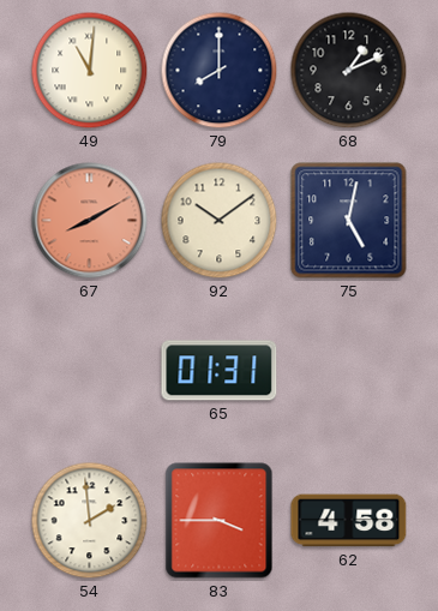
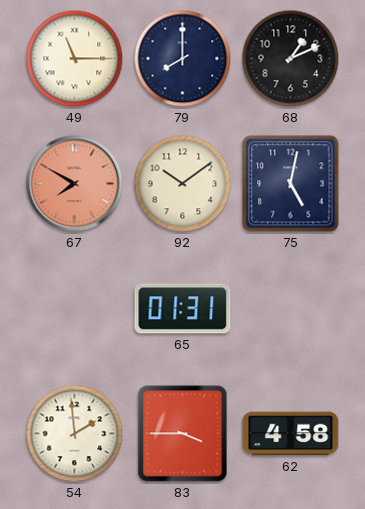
49: 11:01 -> 11:15
67: 8:10 -> 7:50
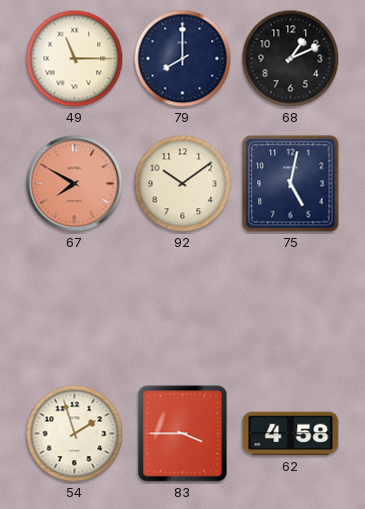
65: 01:31 -> none
54: 1:59 -> 1:57
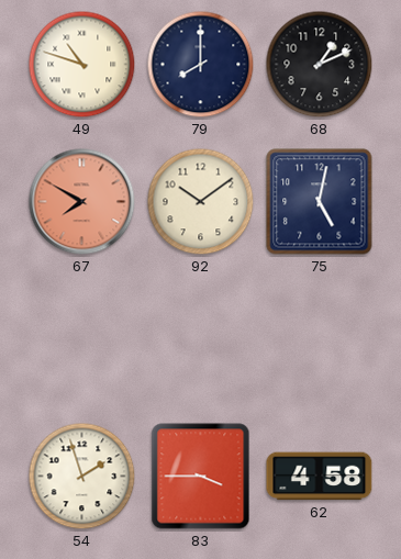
49: 11:15 -> 10:48
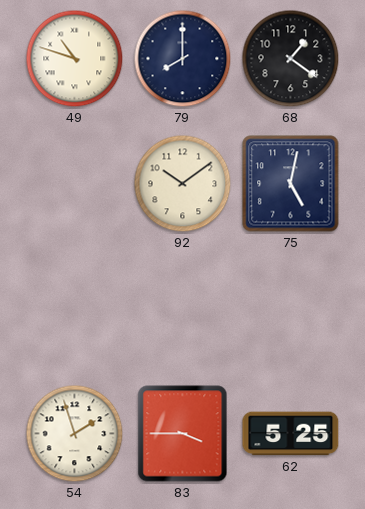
68: 1:11 -> 1:21
67: 7:50 -> none
62: 4:58 -> 5:25
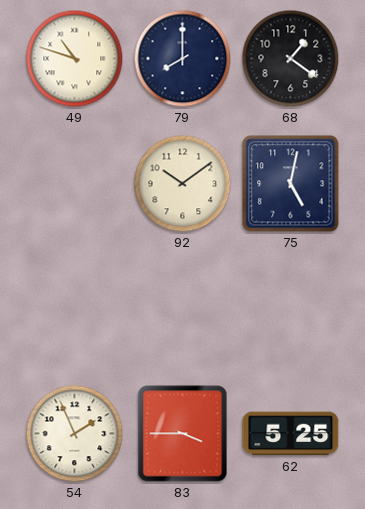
54: 1:57 -> 1:56
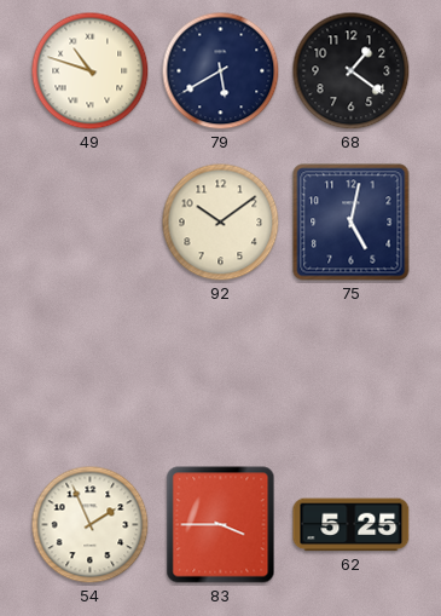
79: 8:00 -> 5:40
